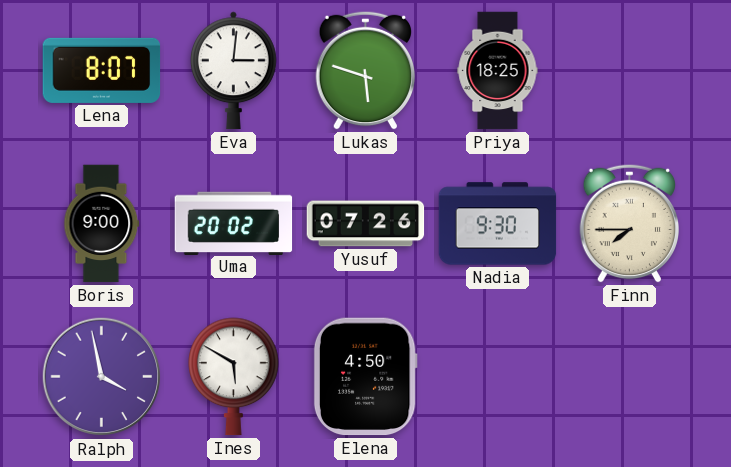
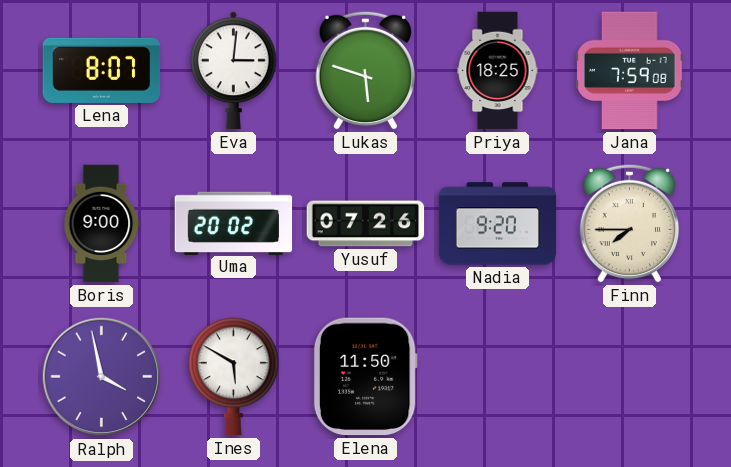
Jana: none -> 7:59
Nadia: 9:30 -> 9:20
Elena: 4:50 -> 11:50
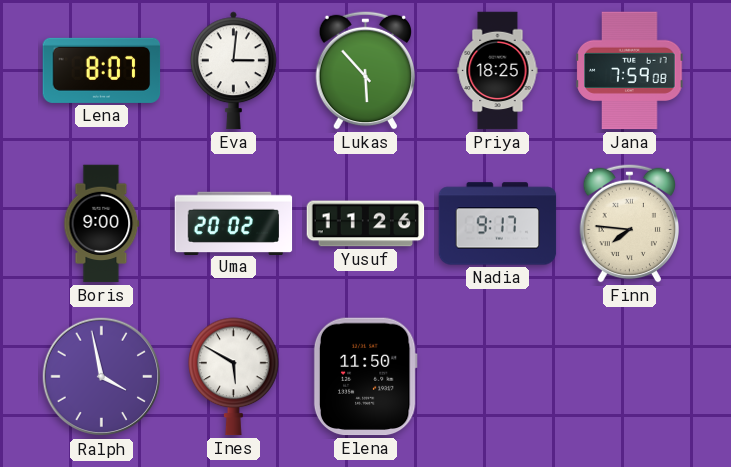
Lukas: 5:48 -> 5:53
Yusuf: 07:26 -> 11:26
Nadia: 9:20 -> 9:17
Finn: 7:45 -> 7:46
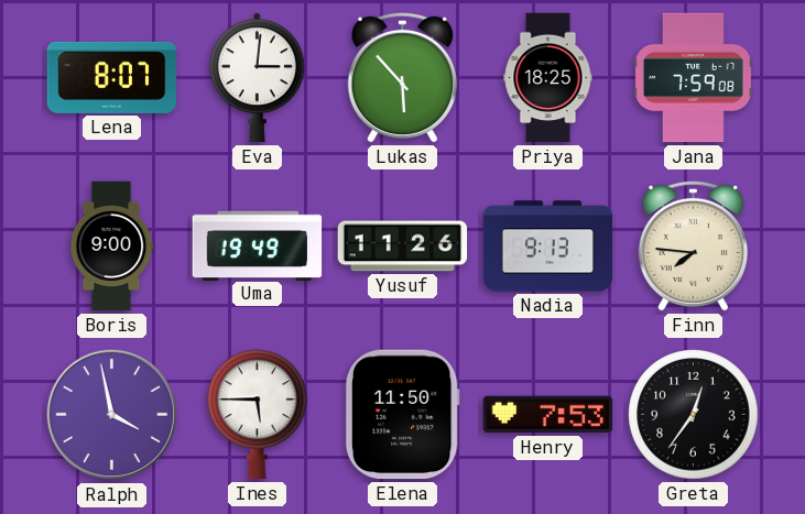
Uma: 20:02 -> 19:49
Nadia: 9:17 -> 9:13
Ines: 5:50 -> 5:45
Henry: none -> 7:53
Greta: none -> 12:36
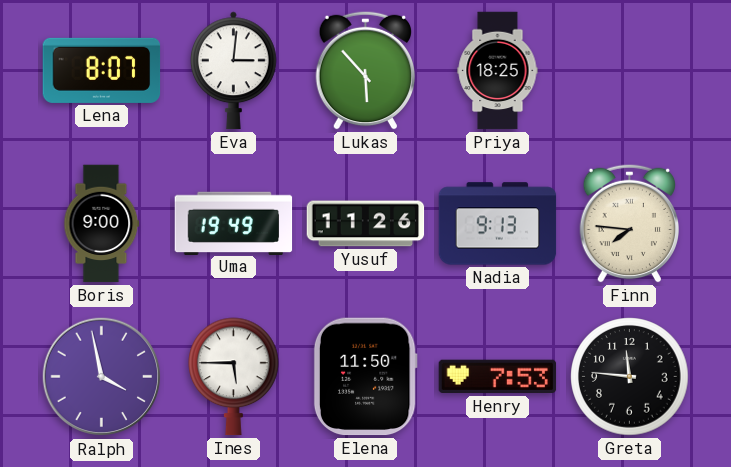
Jana: 7:59 -> none
Greta: 12:36 -> 11:46
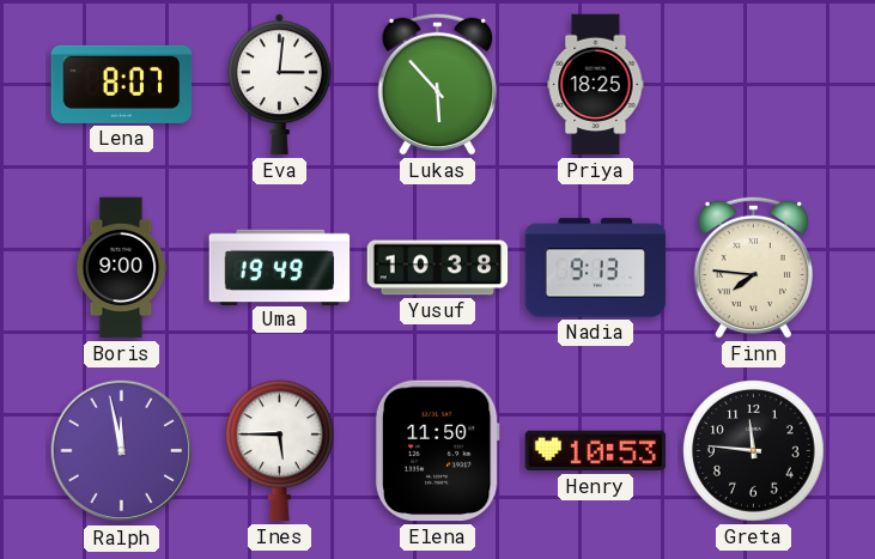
Yusuf: 11:26 -> 10:38
Ralph: 3:58 -> 11:58
Henry: 7:53 -> 10:53
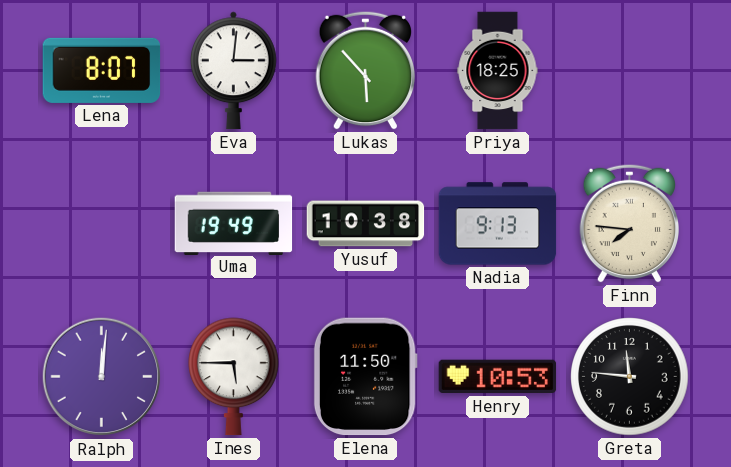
Boris: 9:00 -> none
Ralph: 11:58 -> 12:01
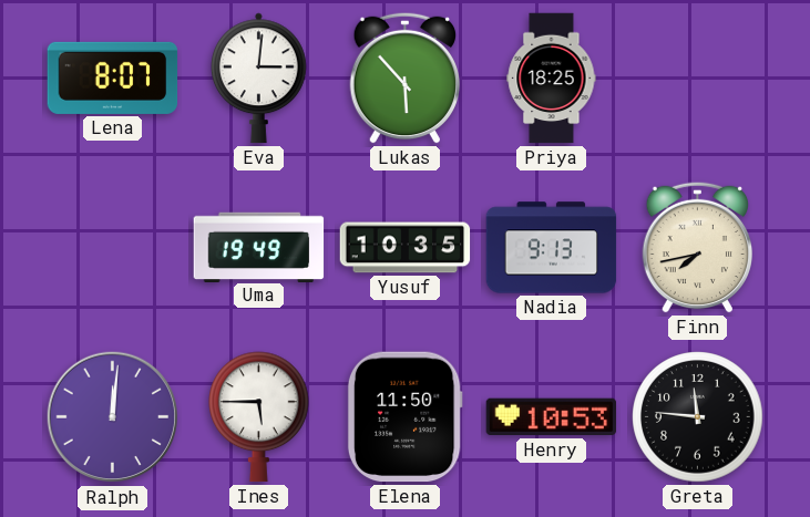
Yusuf: 10:38 -> 10:35
Finn: 7:46 -> 7:43
